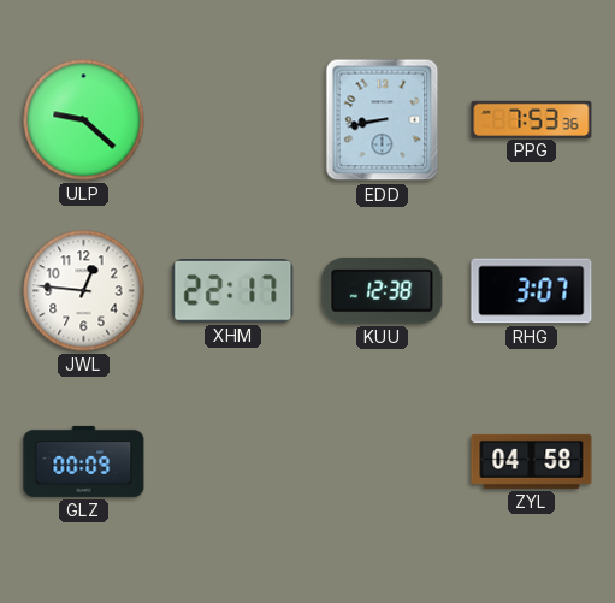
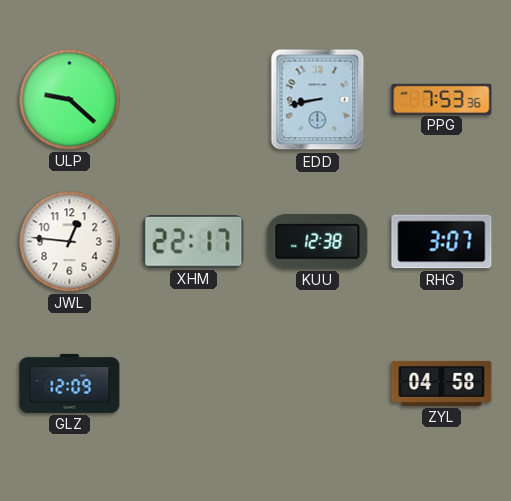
GLZ: 00:09 -> 12:09
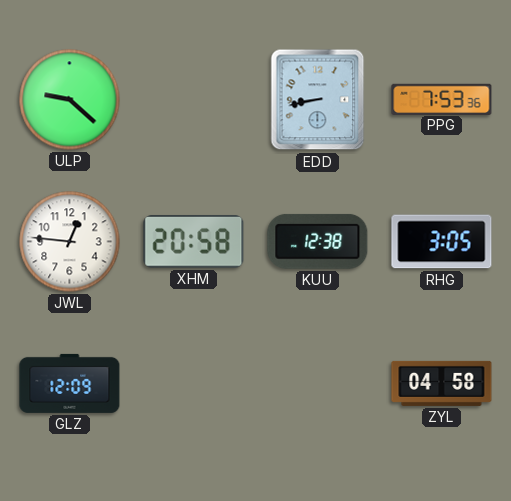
XHM: 22:17 -> 20:58
RHG: 3:07 -> 3:05
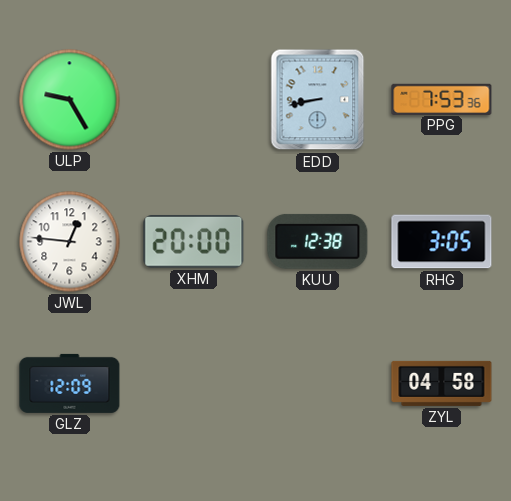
ULP: 9:22 -> 9:25
XHM: 20:58 -> 20:00
